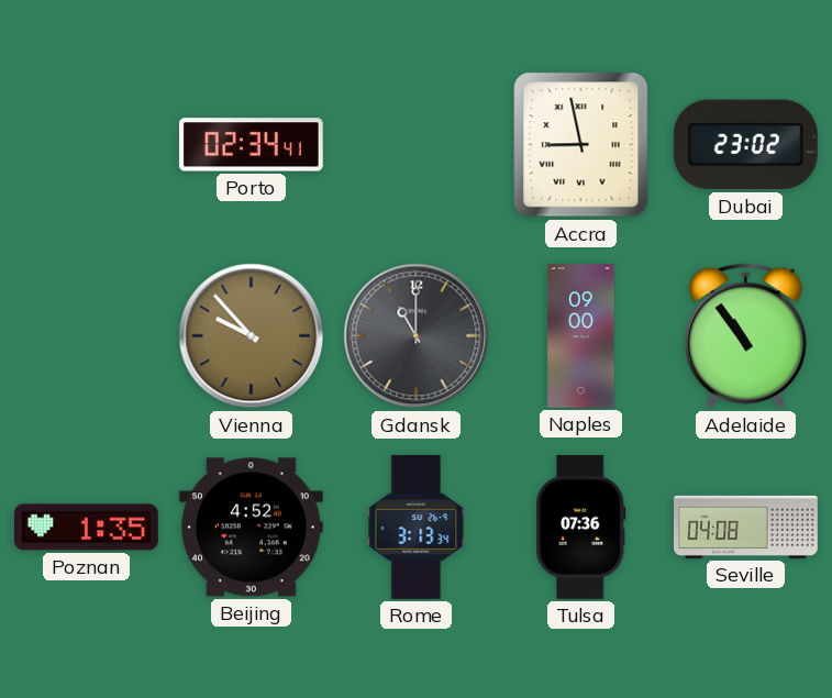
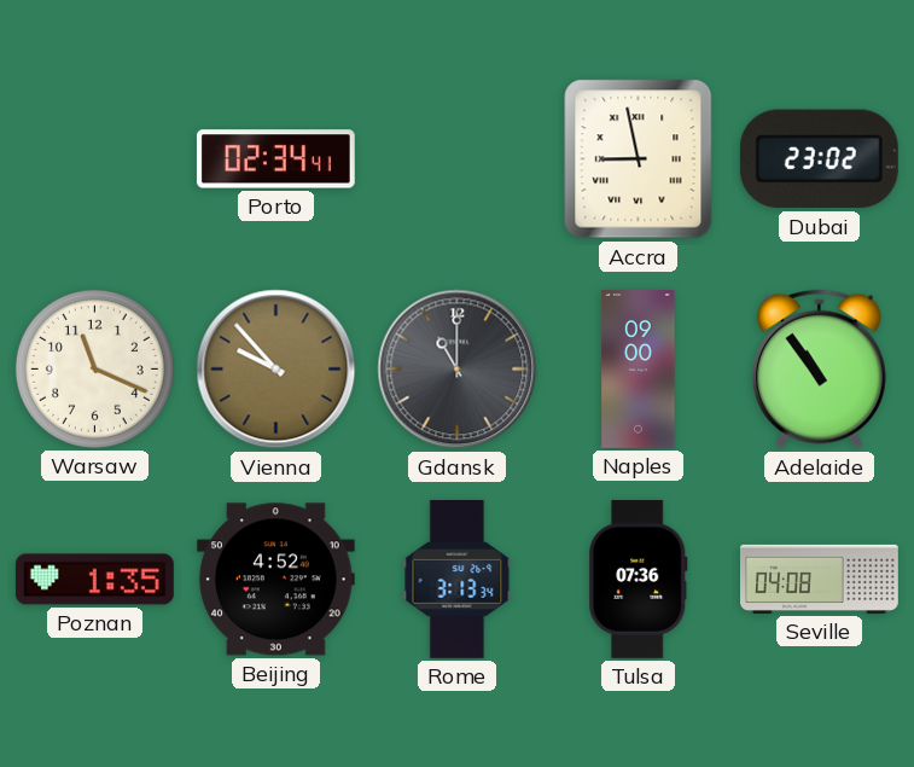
Warsaw: none -> 11:19
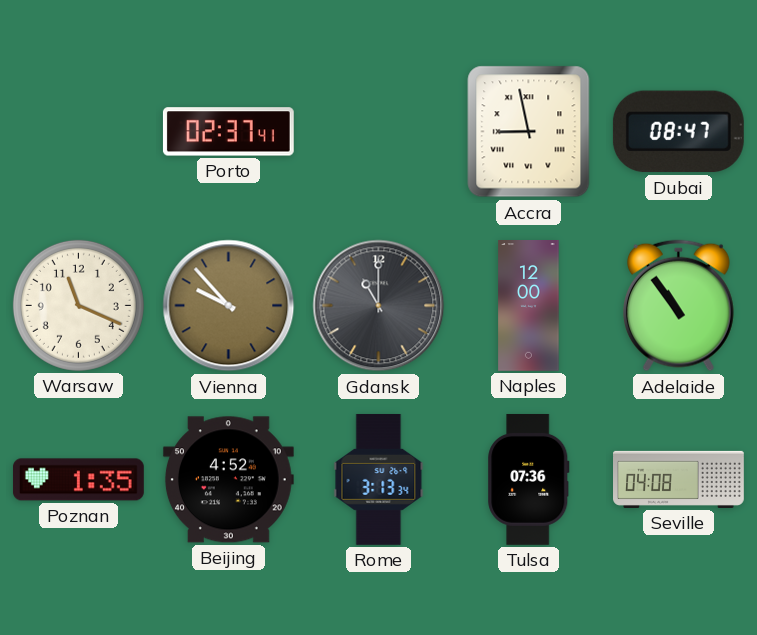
Porto: 02:34 -> 02:37
Dubai: 23:02 -> 08:47
Naples: 09:00 -> 12:00
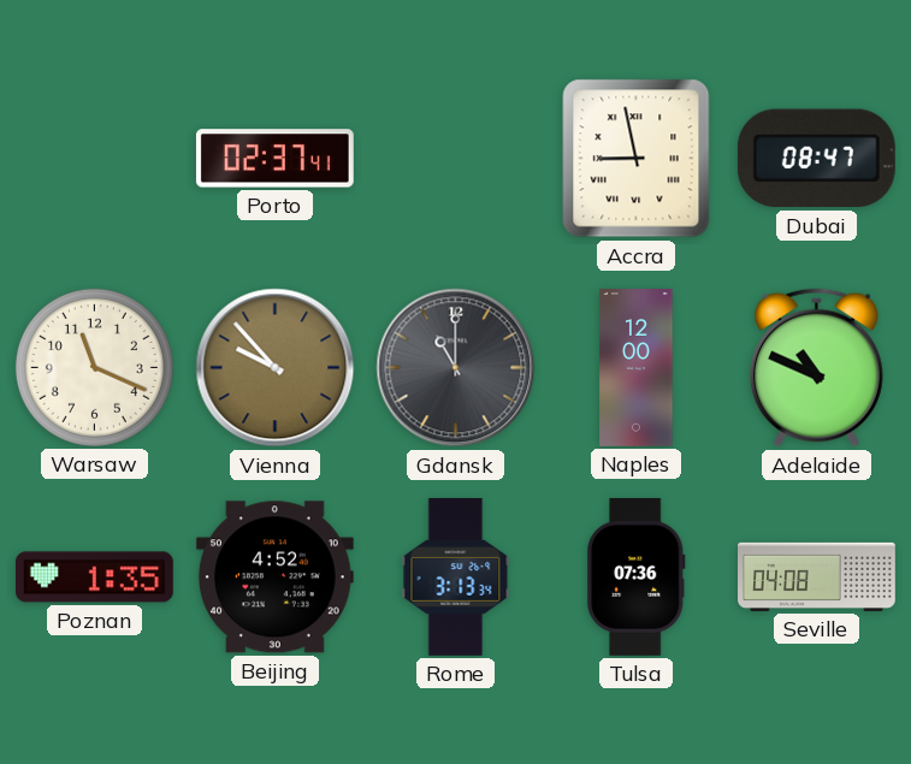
Adelaide: 10:54 -> 10:49
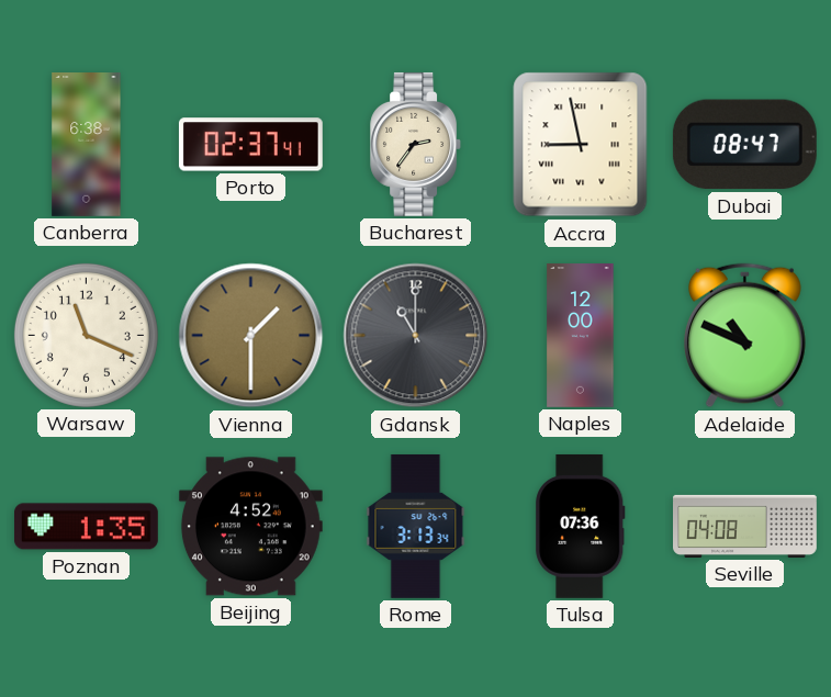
Canberra: none -> 6:38
Bucharest: none -> 2:36
Vienna: 9:53 -> 1:30
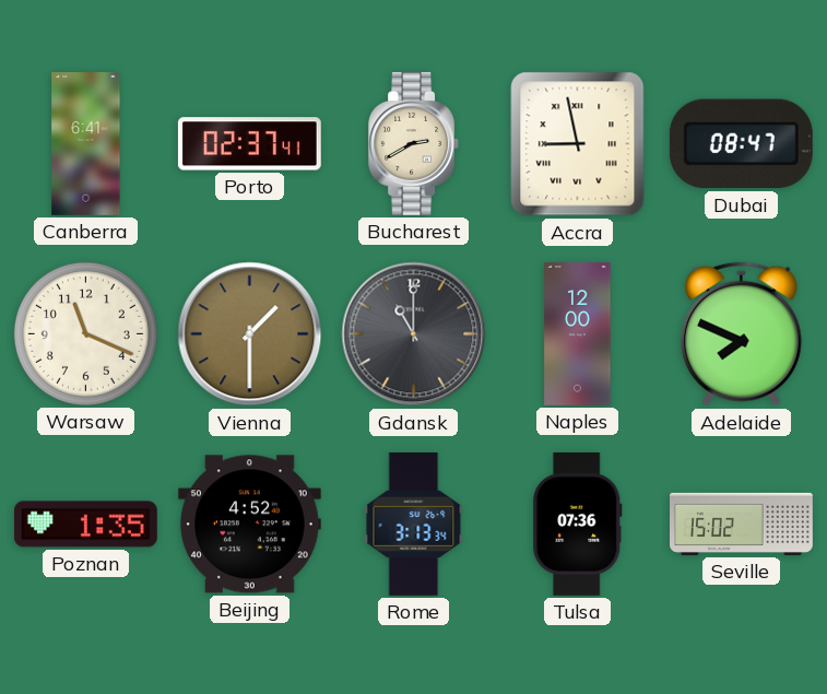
Canberra: 6:38 -> 6:41
Bucharest: 2:36 -> 2:40
Adelaide: 10:49 -> 7:49
Seville: 04:08 -> 15:02
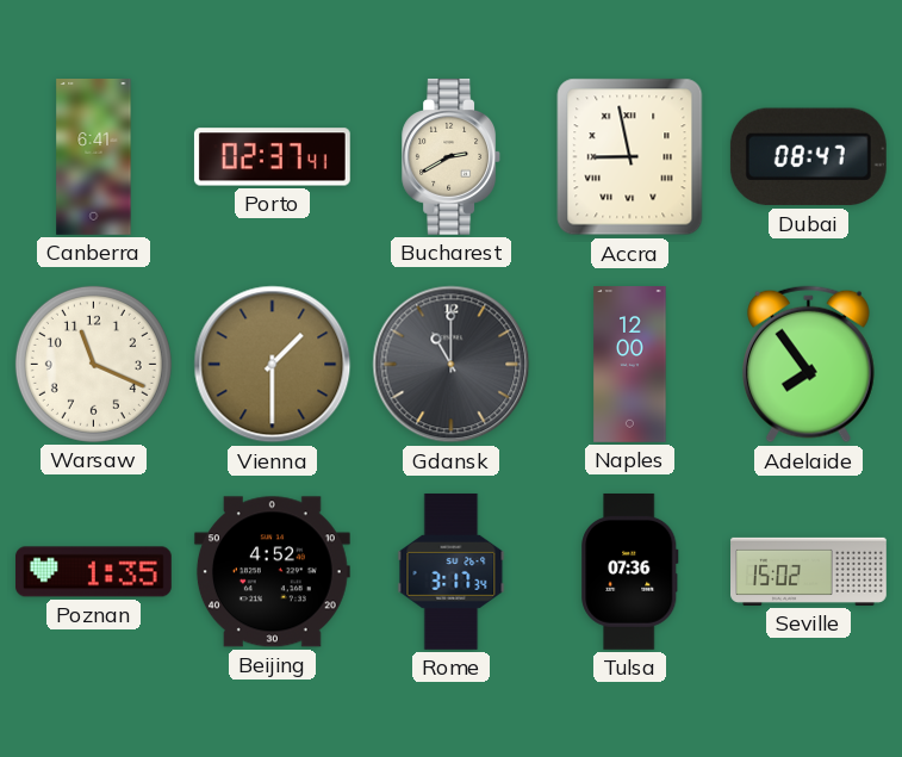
Adelaide: 7:49 -> 7:54
Rome: 3:13 -> 3:17
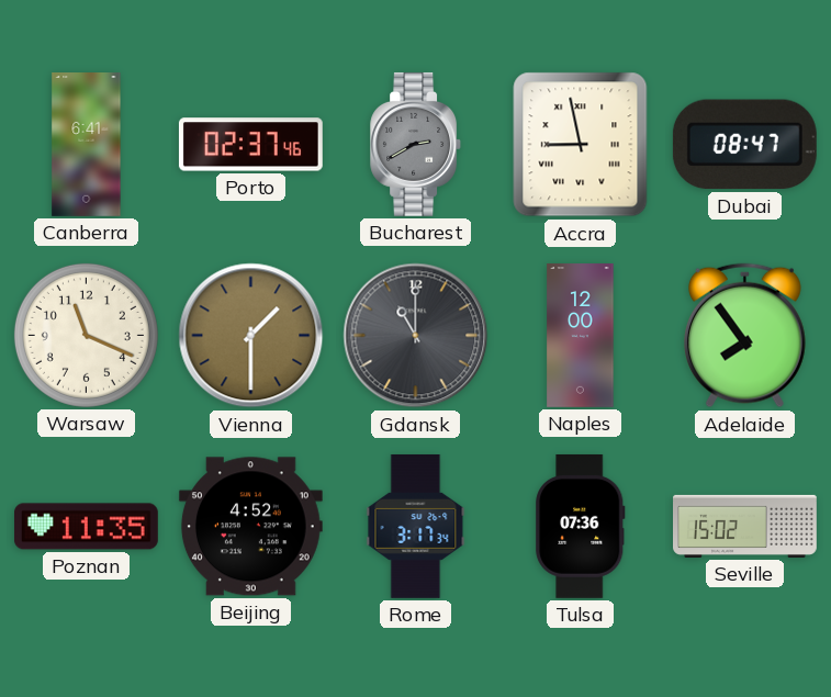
Porto: 02:37:41 -> 02:37:46
Bucharest dial: cream -> grey
Poznan: 1:35 -> 11:35
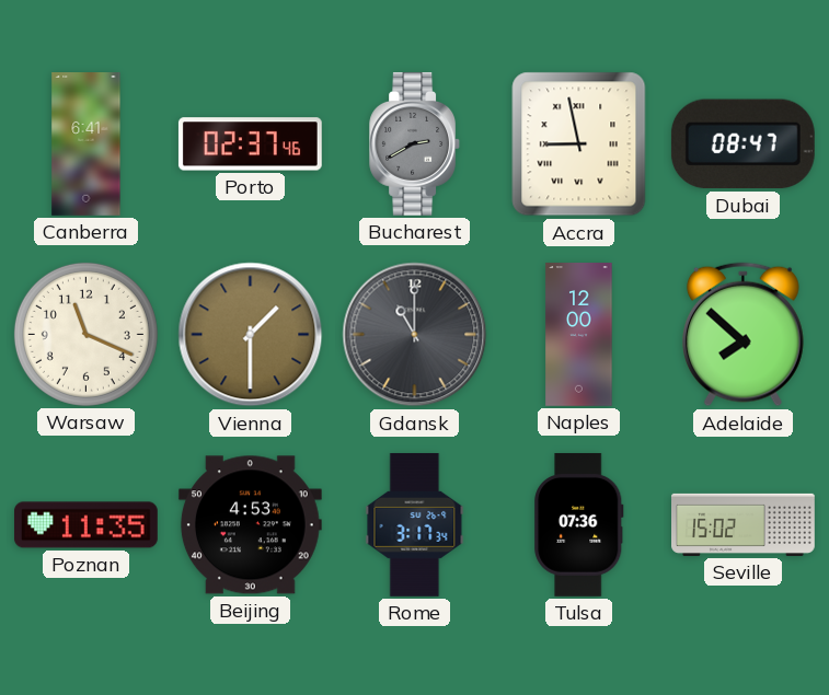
Adelaide: 7:54 -> 7:52
Beijing: 4:52 -> 4:53
